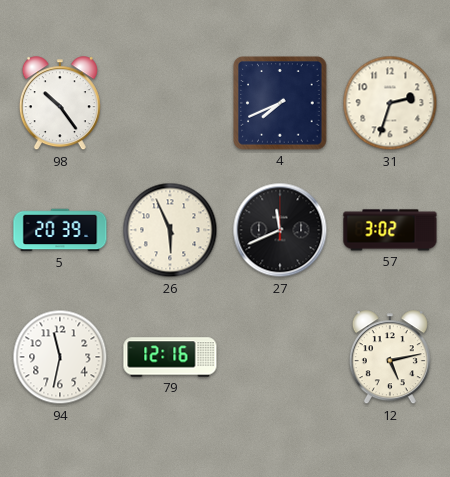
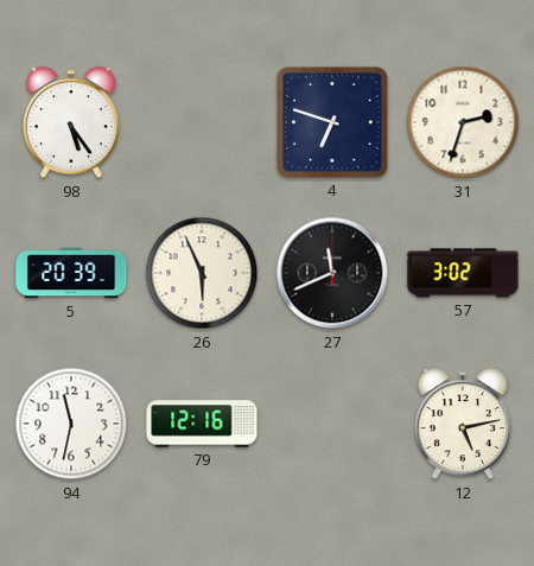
98: 10:24 -> 5:24
4: 7:41 -> 6:48
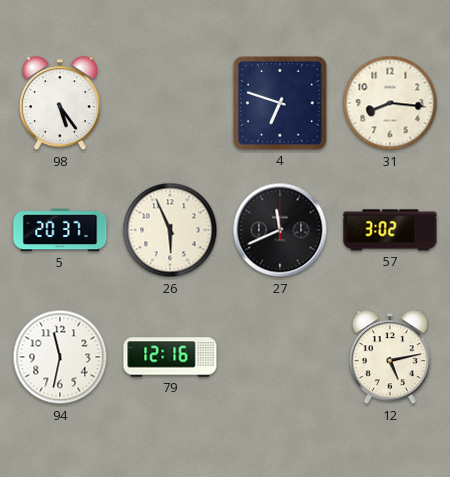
31: 2:33 -> 8:16
5: 20:39 -> 20:37
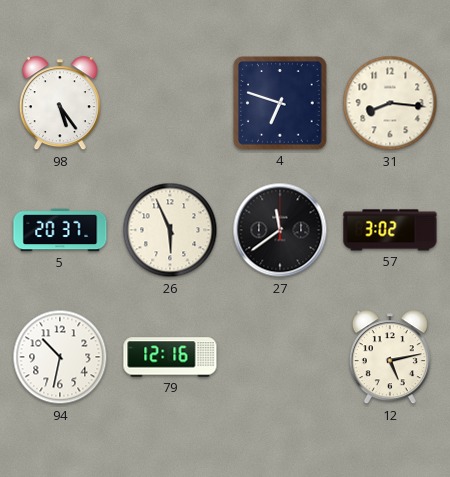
27: 11:41 -> 11:39
94: 11:32 -> 10:32
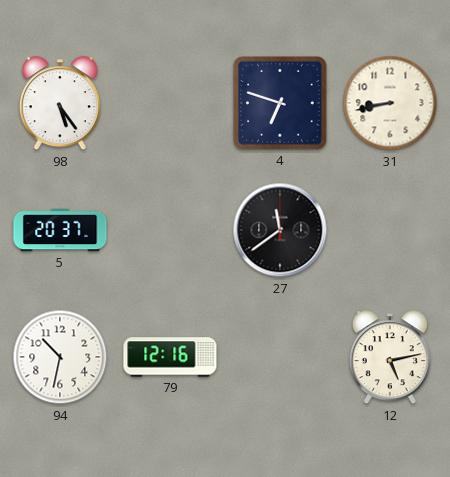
31: 8:16 -> 8:43
26: 5:56 -> none
57: 3:02 -> none
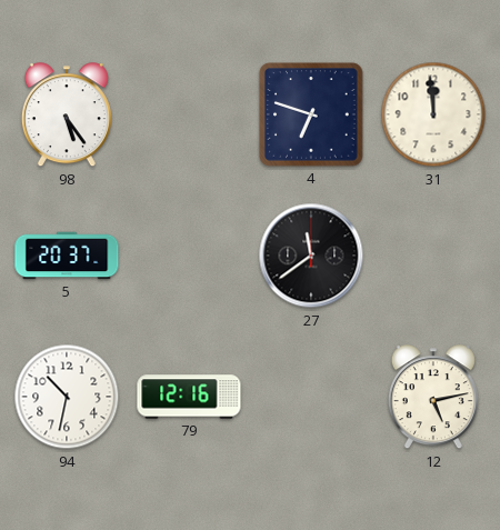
31: 8:43 -> 11:59
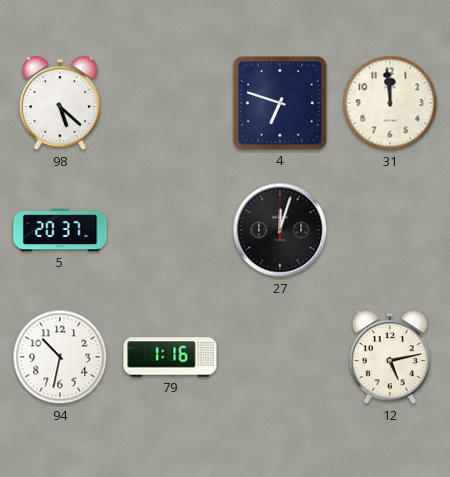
98: 5:24 -> 5:22
27: 11:39 -> 12:03
79: 12:16 -> 1:16
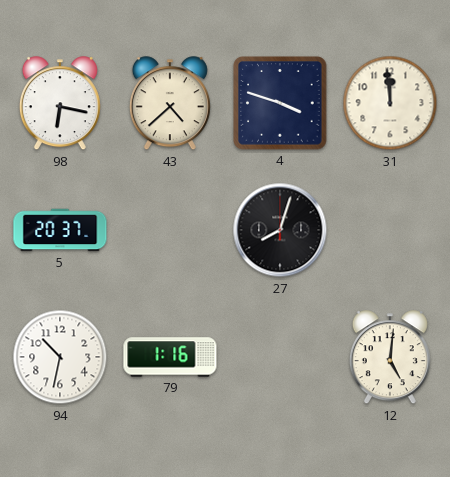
98: 5:22 -> 6:17
43: none -> 4:38
4: 6:48 -> 3:48
27: 12:03 -> 8:03
12: 5:13 -> 5:01
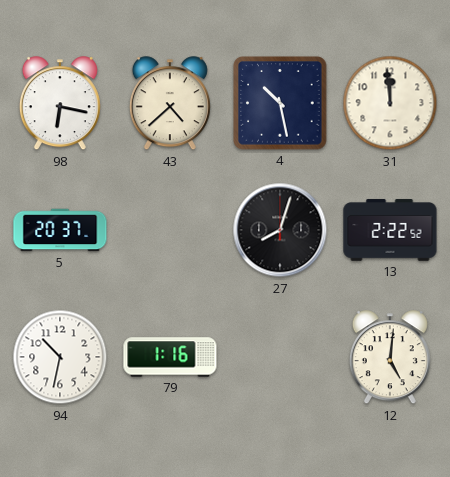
4: 3:48 -> 10:28
13: none -> 2:22
